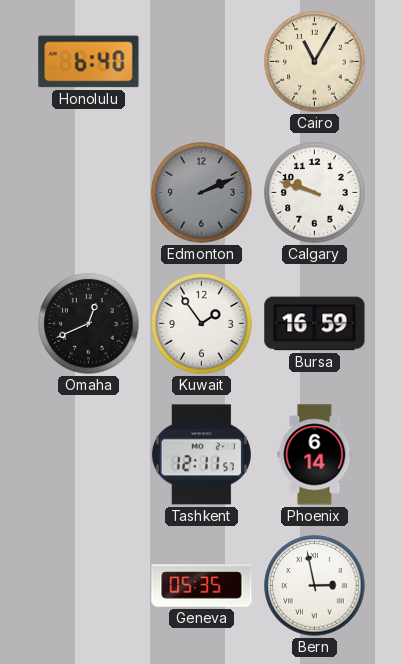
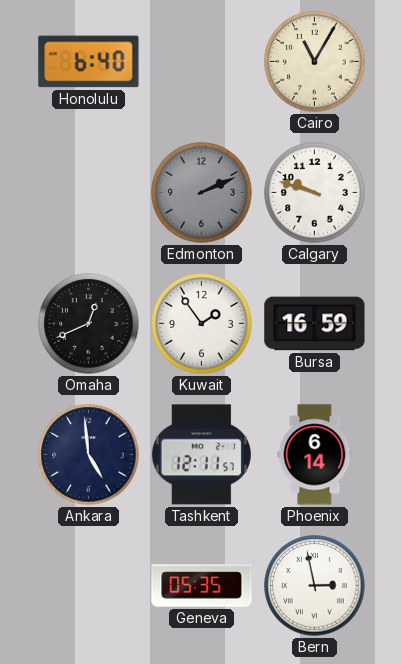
Ankara: none -> 4:59
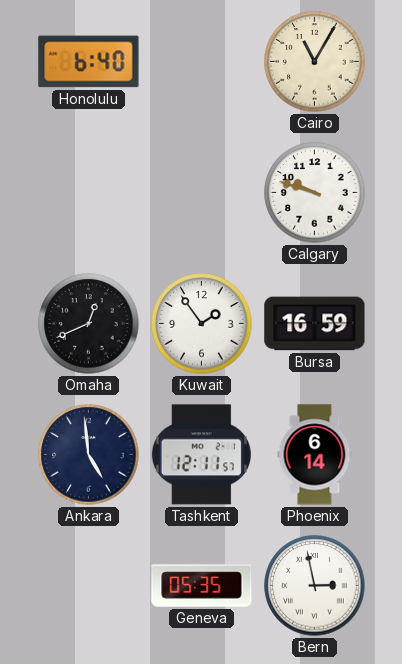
Edmonton: 2:11 -> none
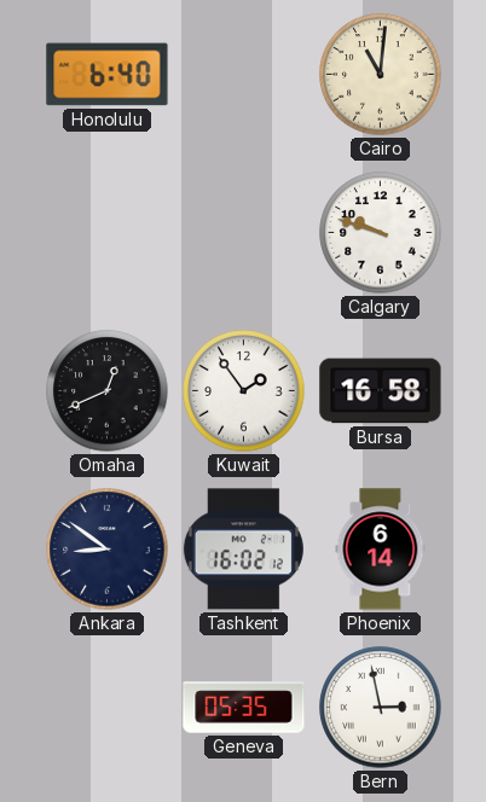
Cairo: 11:05 -> 11:01
Bursa: 16:59 -> 16:58
Ankara: 4:59 -> 8:51
Tashkent: 12:11 -> 16:02
